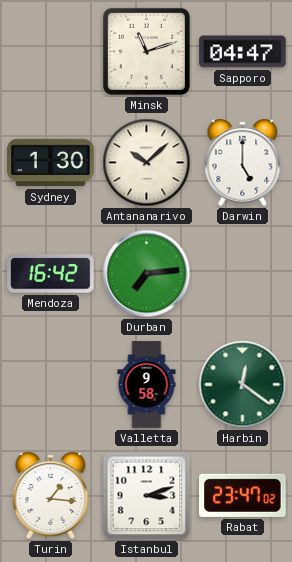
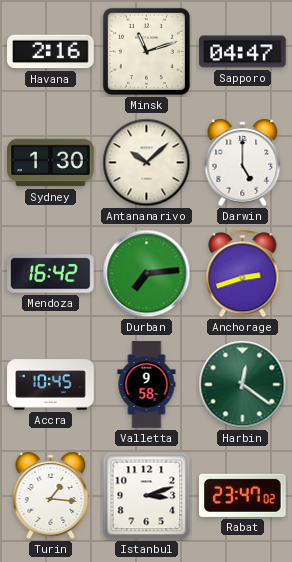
Havana: none -> 2:16
Anchorage: none -> 2:42
Accra: none -> 10:45
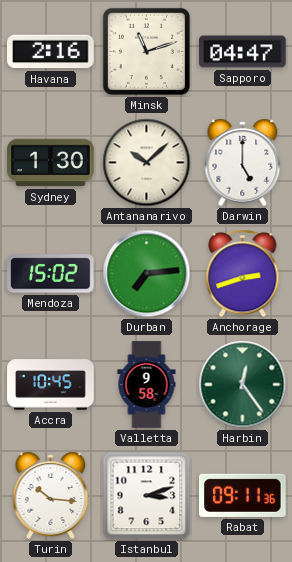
Mendoza: 16:42 -> 15:02
Harbin: 12:21 -> 12:24
Turin: 1:16 -> 10:16
Rabat: 23:47 -> 09:11
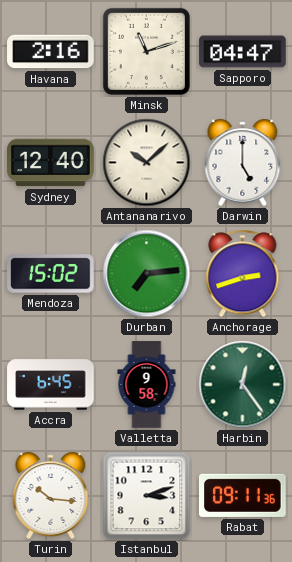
Sydney: 1:30 -> 12:40
Accra: 10:45 -> 6:45
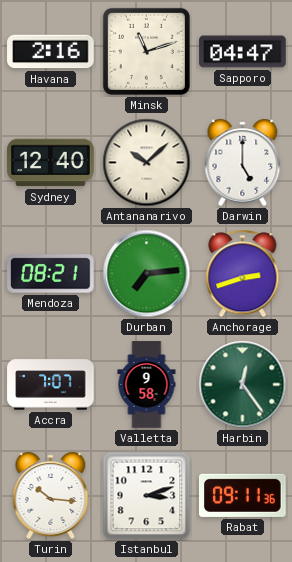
Mendoza: 15:02 -> 08:21
Accra: 6:45 -> 7:07
